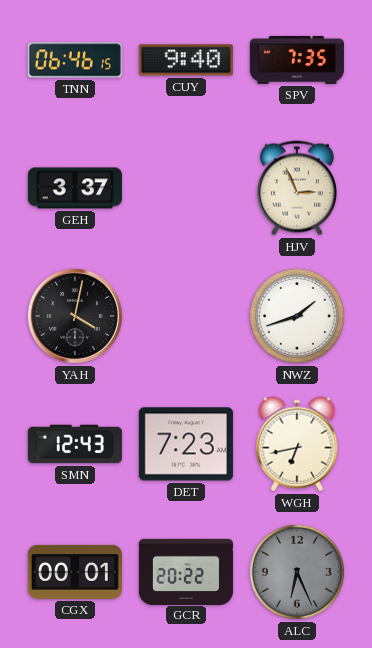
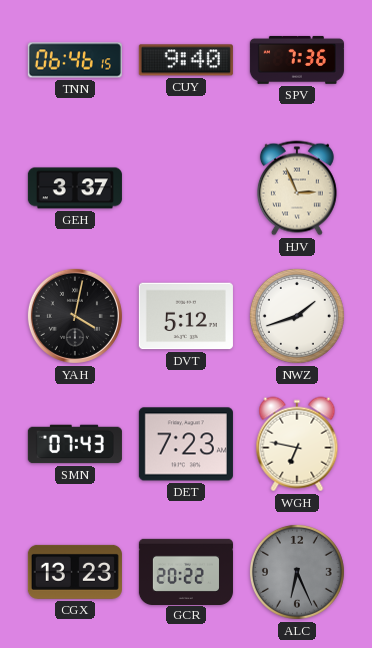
SPV: 7:35 -> 7:36
DVT: none -> 5:12
SMN: 12:43 -> 07:43
WGH: 6:43 -> 6:47
CGX: 00:01 -> 13:23
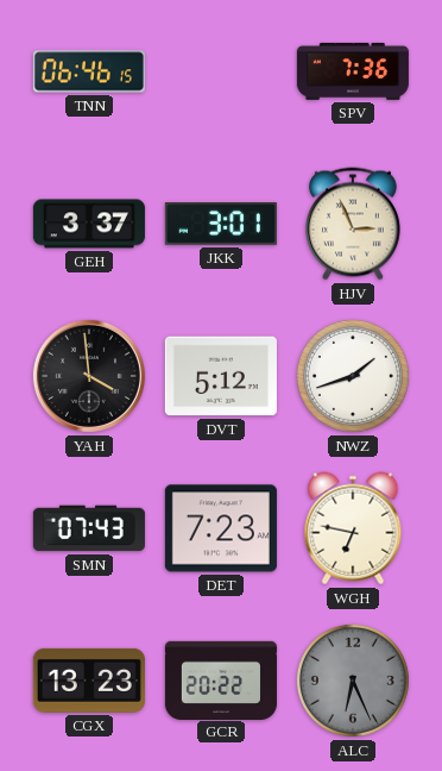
CUY: 9:40 -> none
JKK: none -> 3:01
YAH: 4:02 -> 3:59
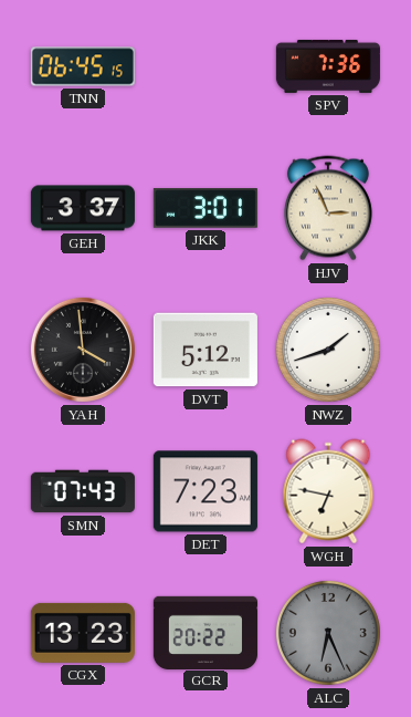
TNN: 06:46 -> 06:45
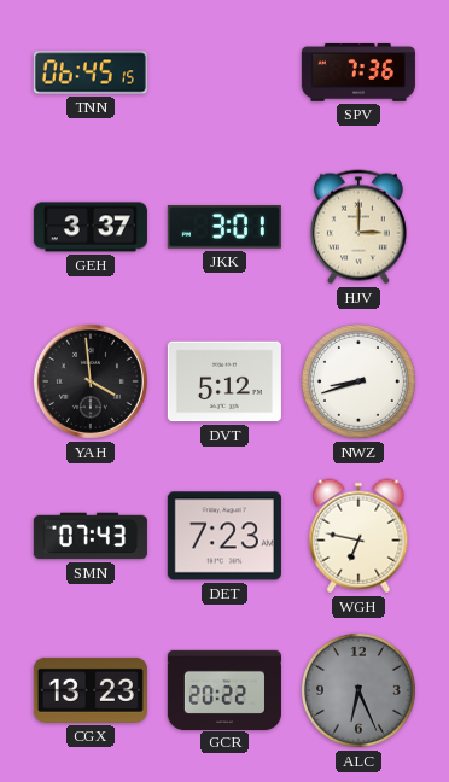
HJV: 2:56 -> 3:00
NWZ: 1:42 -> 8:42
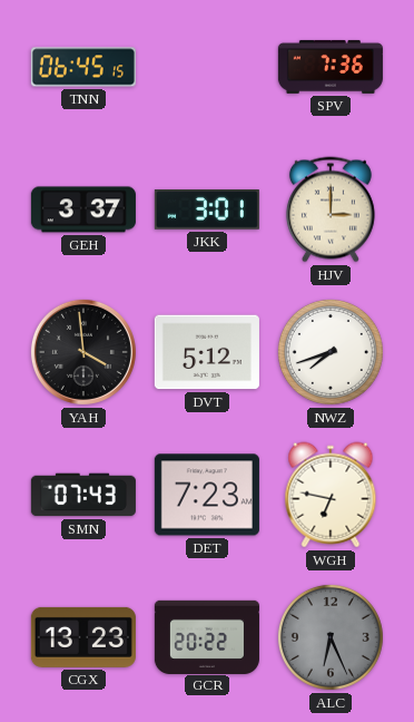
NWZ: 8:42 -> 7:42
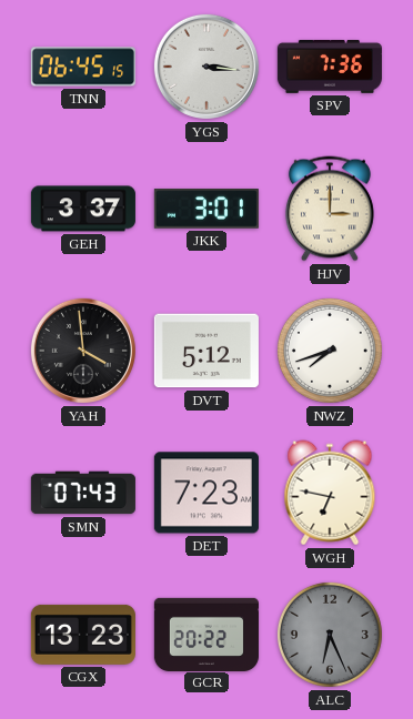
YGS: none -> 3:16
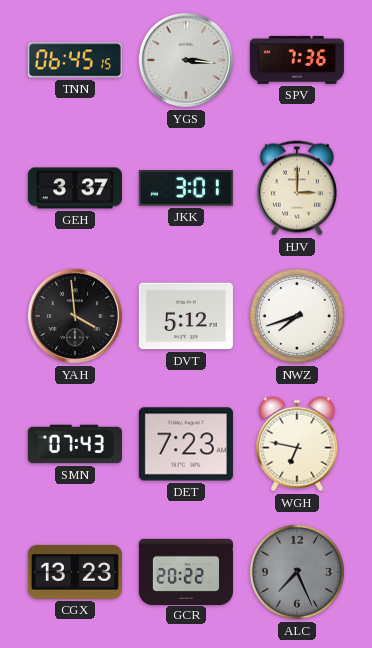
ALC: 6:26 -> 7:26
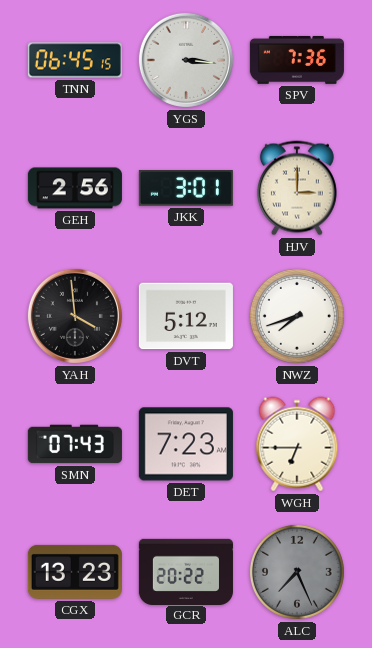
GEH: 3:37 -> 2:56
WGH: 6:47 -> 6:45
